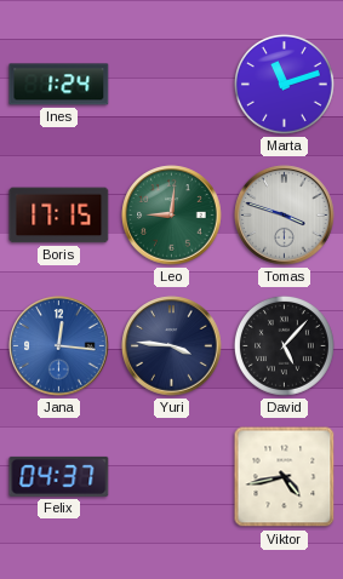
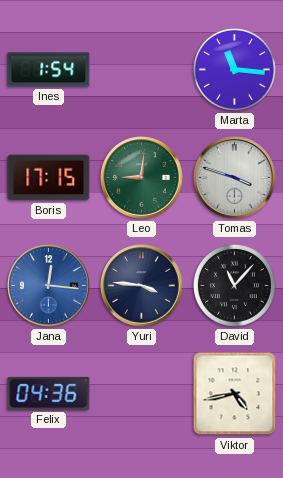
Ines: 1:24 -> 1:54
Marta: 11:12 -> 11:16
David: 5:07 -> 11:07
Felix: 04:37 -> 04:36
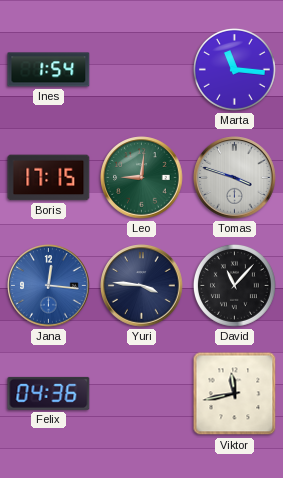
Viktor: 4:43 -> 11:43
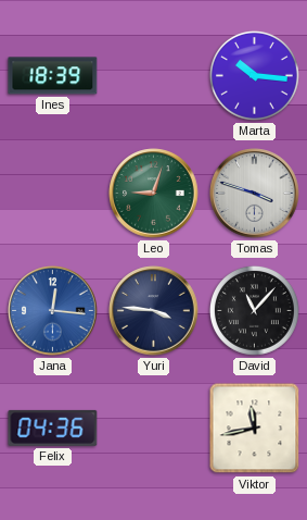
Ines: 1:54 -> 18:39
Marta: 11:16 -> 10:16
Boris: 17:15 -> none
Leo: 9:01 -> 9:03
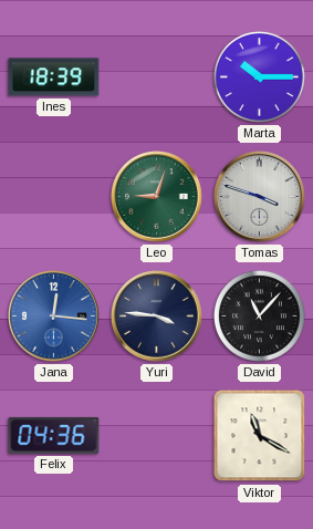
Marta: 10:16 -> 10:15
Viktor: 11:43 -> 11:20
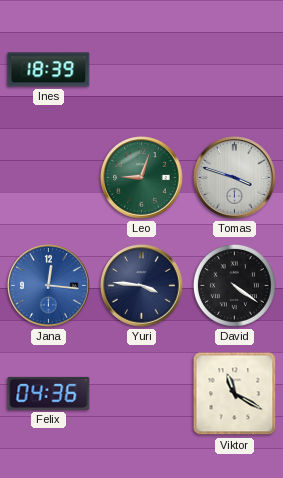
Marta: 10:15 -> none
David: 11:07 -> 4:21
